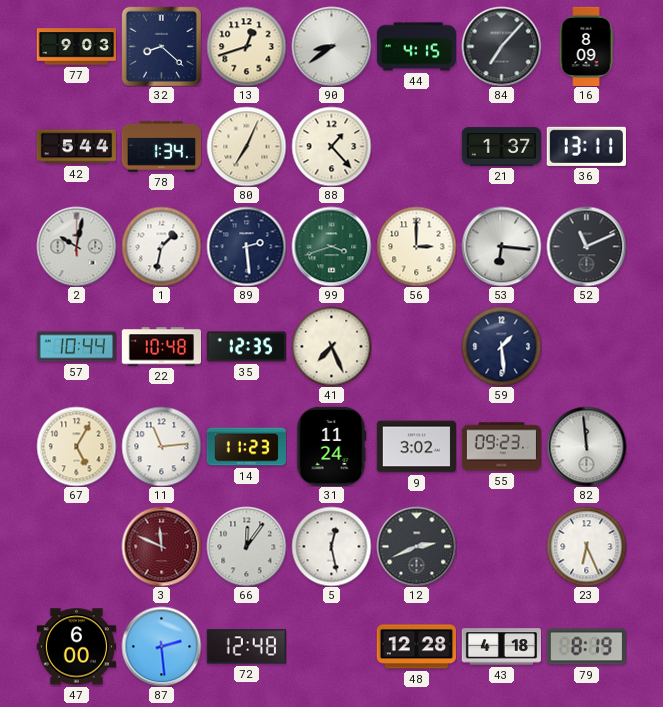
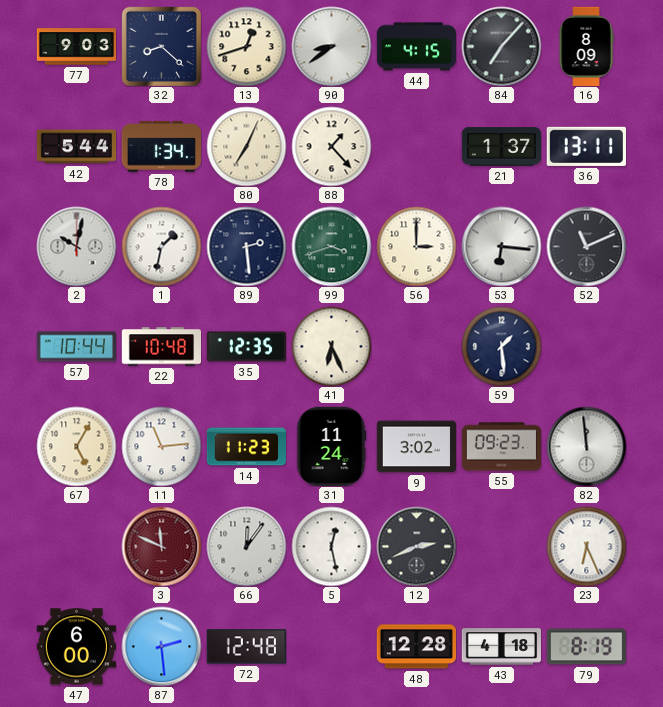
41: 7:26 -> 6:26
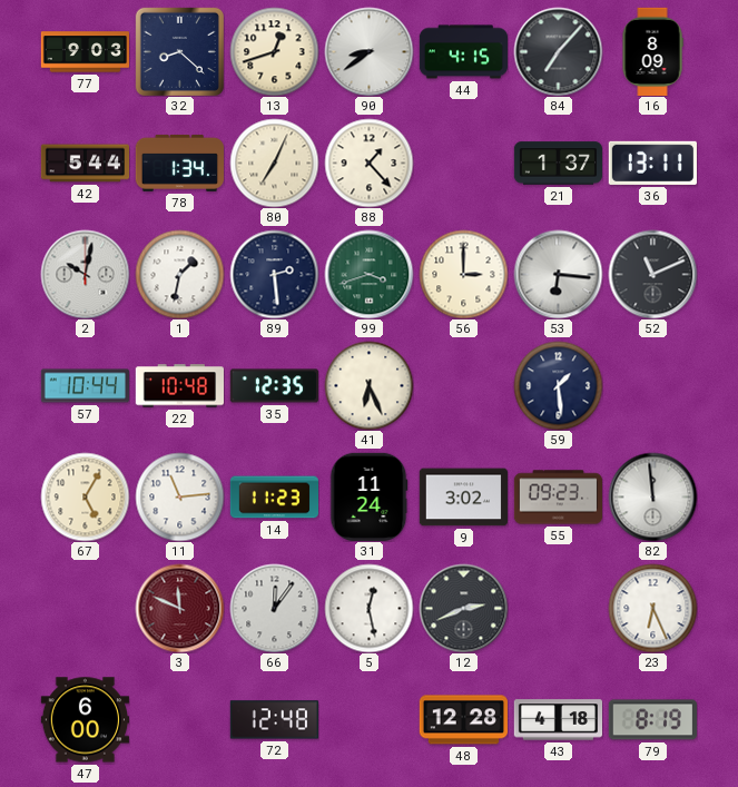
87: 2:29 -> none
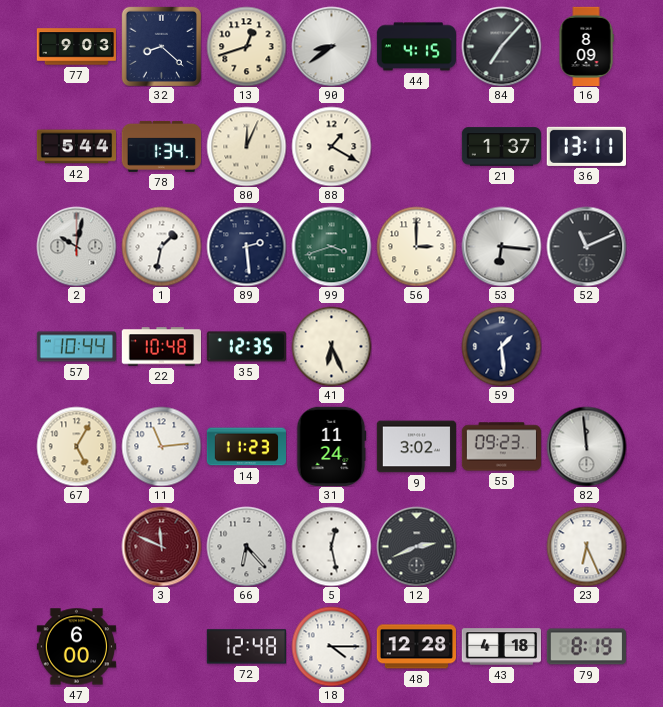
80: 7:04 -> 12:04
88: 1:23 -> 1:20
66: 12:06 -> 6:23
18: none -> 4:15
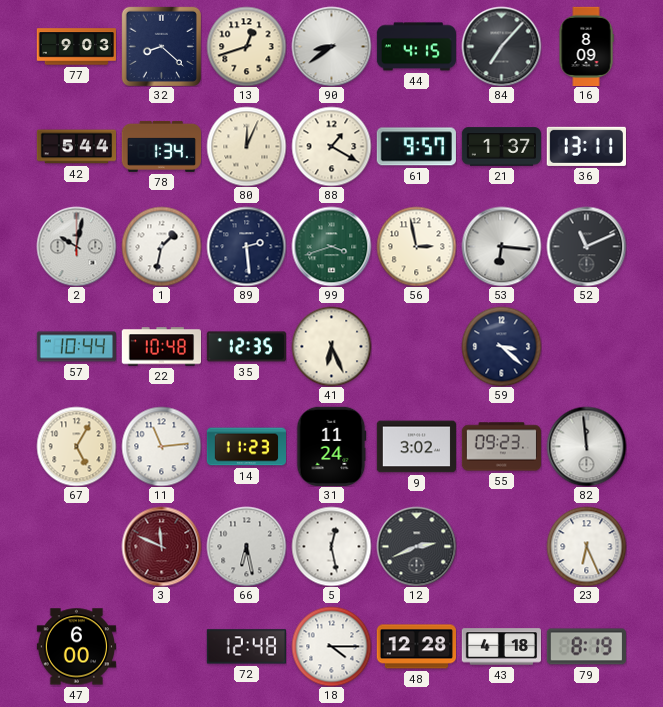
61: none -> 9:57
56: 3:00 -> 2:58
59: 1:29 -> 3:22
66: 6:23 -> 6:28
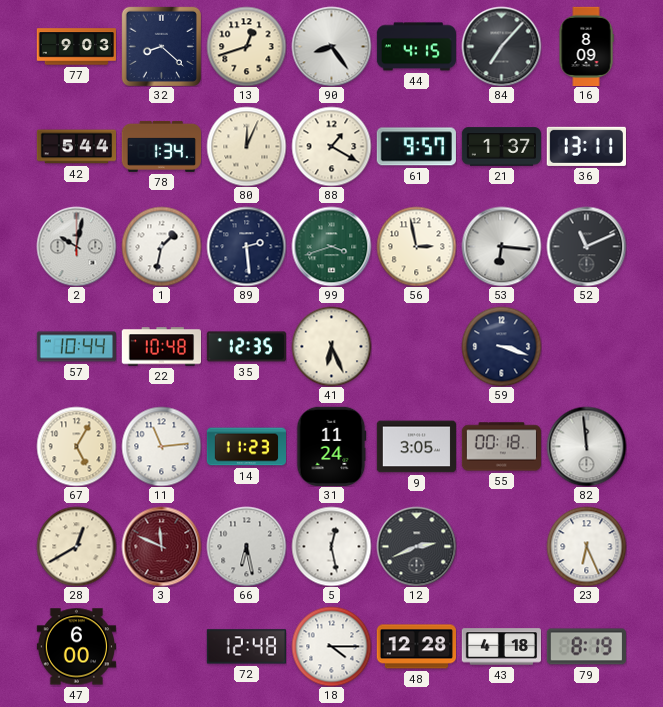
90: 8:39 -> 8:24
59: 3:22 -> 3:18
9: 3:02 -> 3:05
55: 09:23 -> 00:18
28: none -> 12:40
